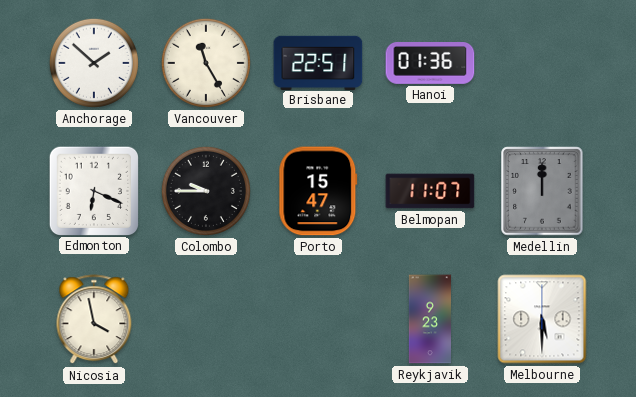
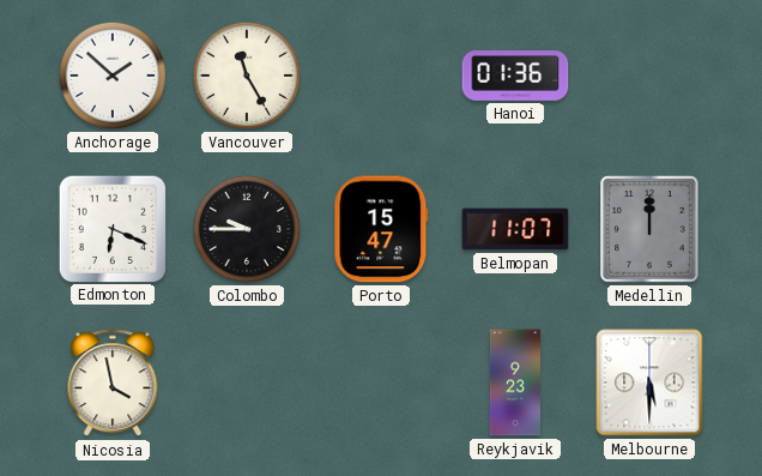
Brisbane: 22:51 -> none
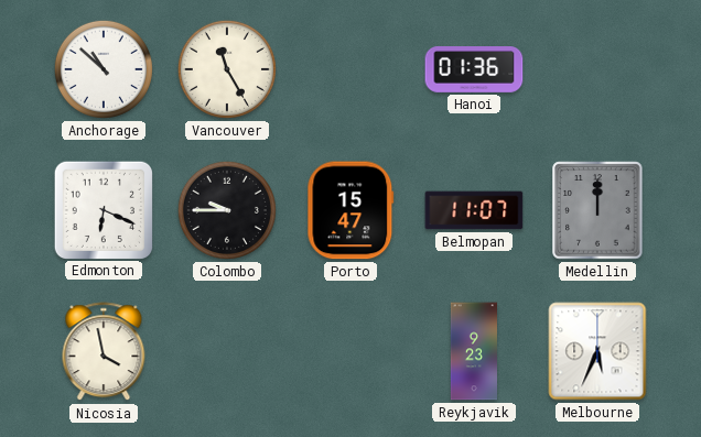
Anchorage: 1:52 -> 10:52
Melbourne: 5:30 -> 5:34
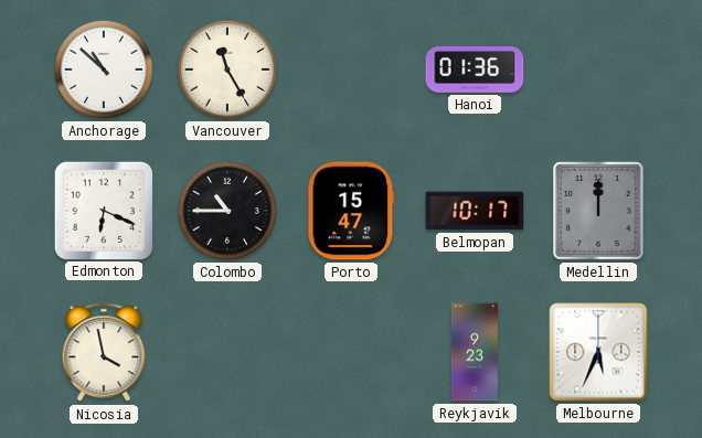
Colombo: 9:45 -> 10:45
Belmopan: 11:07 -> 10:17
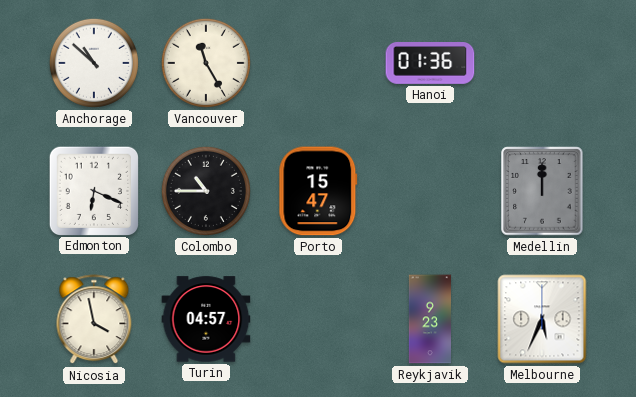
Belmopan: 10:17 -> none
Turin: none -> 04:57
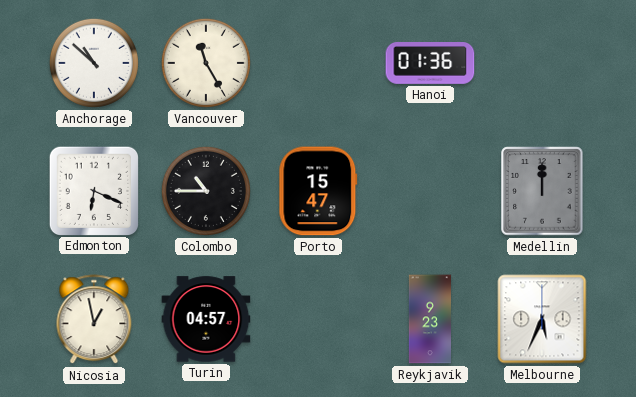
Nicosia: 3:58 -> 12:58
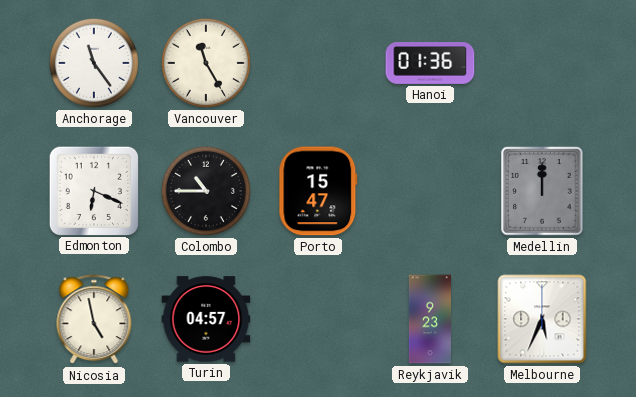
Anchorage: 10:52 -> 11:24
Nicosia: 12:58 -> 4:58
